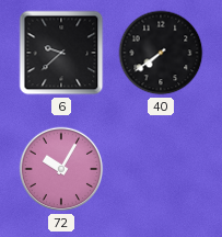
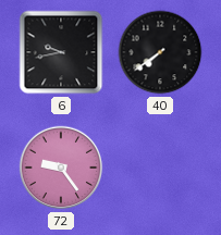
6: 9:38 -> 9:43
72: 10:05 -> 9:24
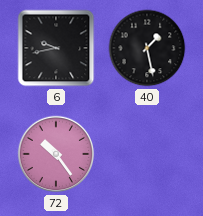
40: 7:39 -> 1:28
72: 9:24 -> 10:24
